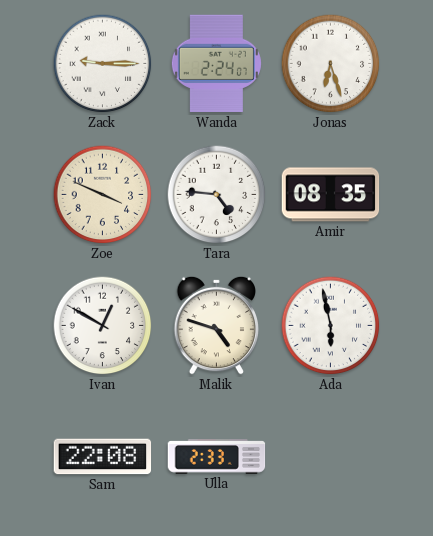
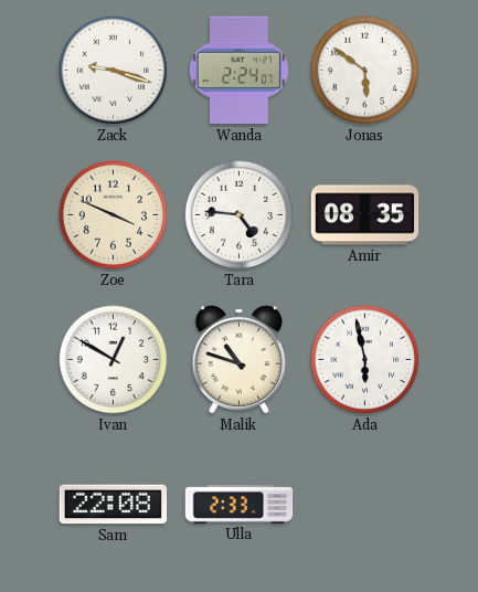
Zack: 9:15 -> 9:18
Jonas: 6:27 -> 5:51
Malik: 4:48 -> 10:48
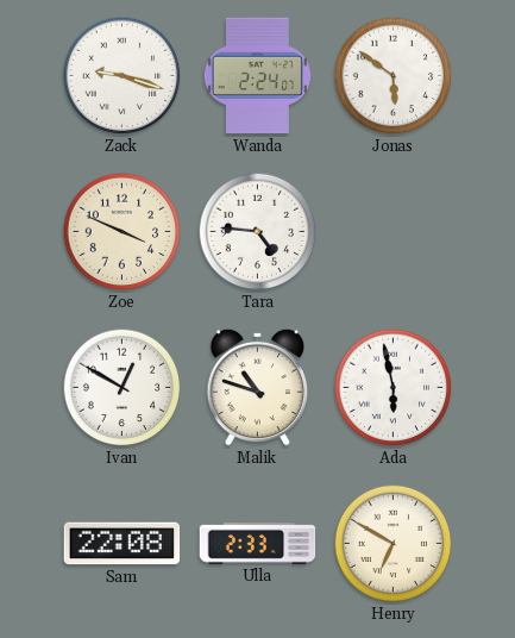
Amir: 08:35 -> none
Henry: none -> 6:50
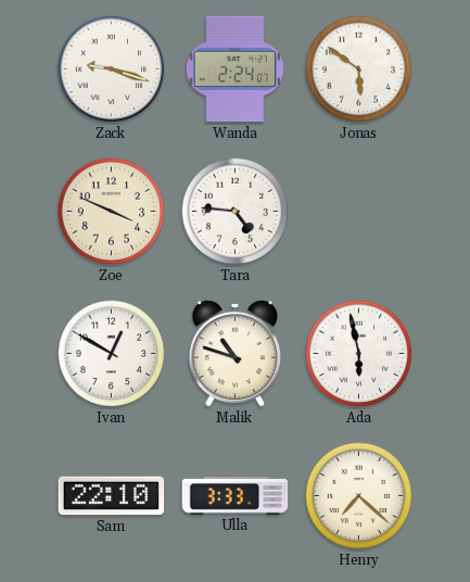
Sam: 22:08 -> 22:10
Ulla: 2:33 -> 3:33
Henry: 6:50 -> 7:22
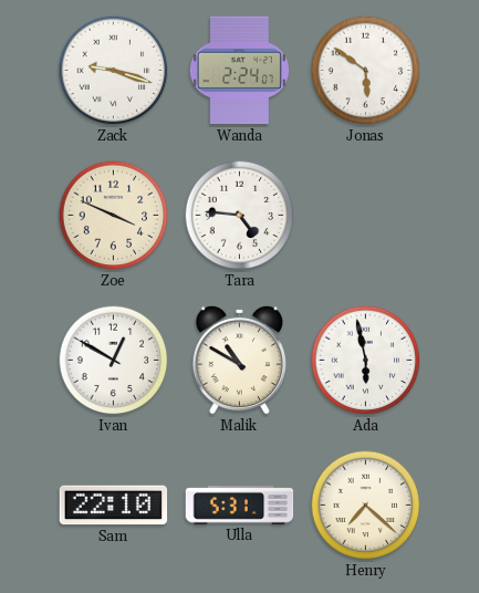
Malik: 10:48 -> 10:50
Ulla: 3:33 -> 5:31
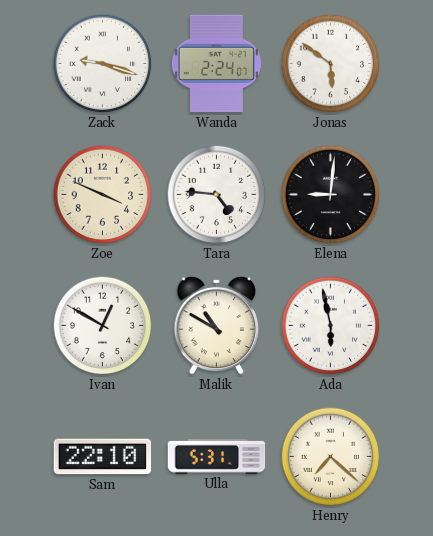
Elena: none -> 9:01
